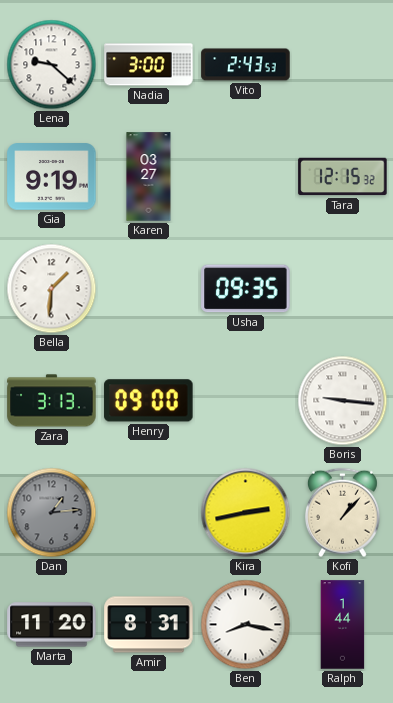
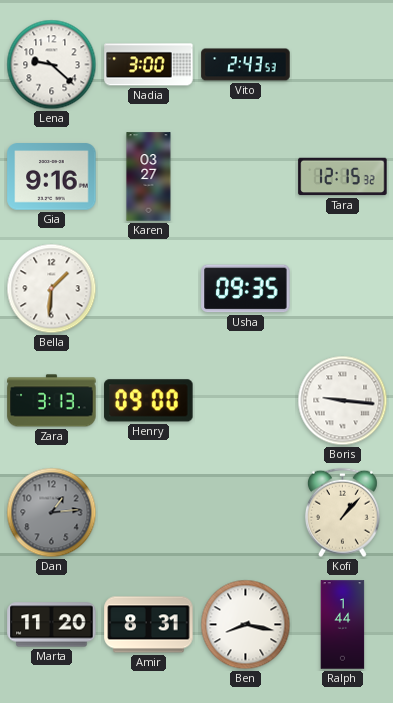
Gia: 9:19 -> 9:16
Kira: 2:43 -> none
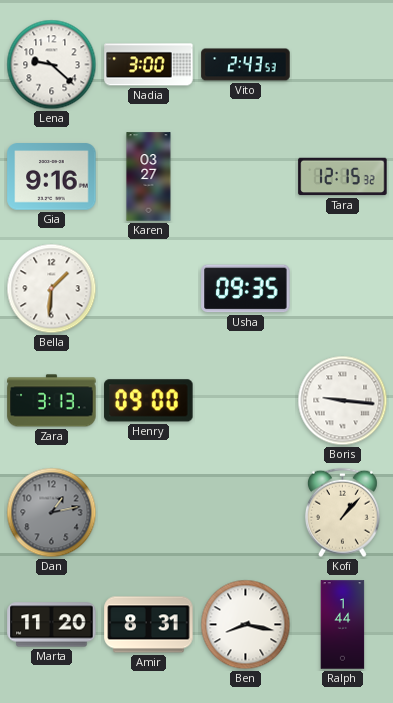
Dan: 1:14 -> 1:13
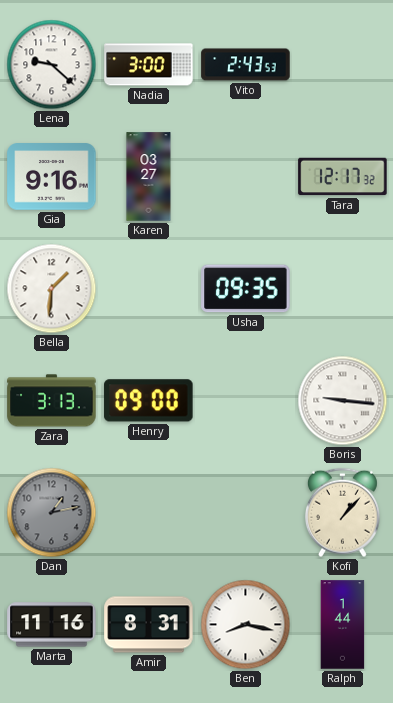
Tara: 12:15 -> 12:17
Marta: 11:20 -> 11:16
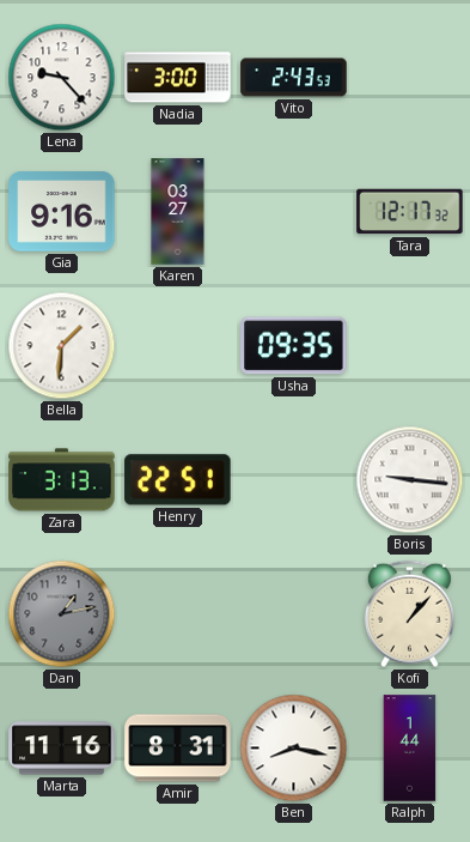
Lena: 9:22 -> 9:23
Henry: 09:00 -> 22:51
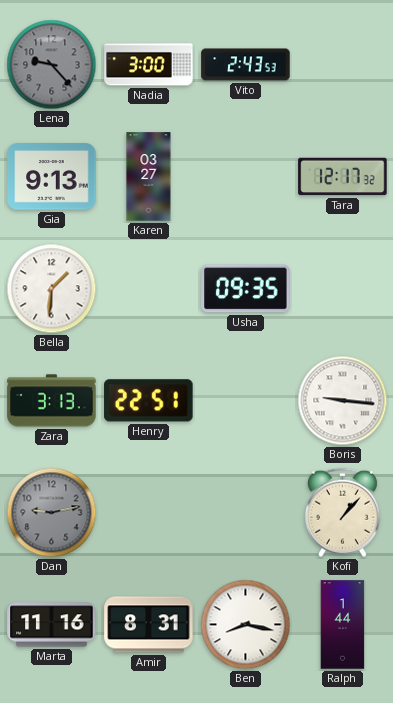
Lena dial: white -> grey
Gia: 9:16 -> 9:13
Dan: 1:13 -> 9:13
